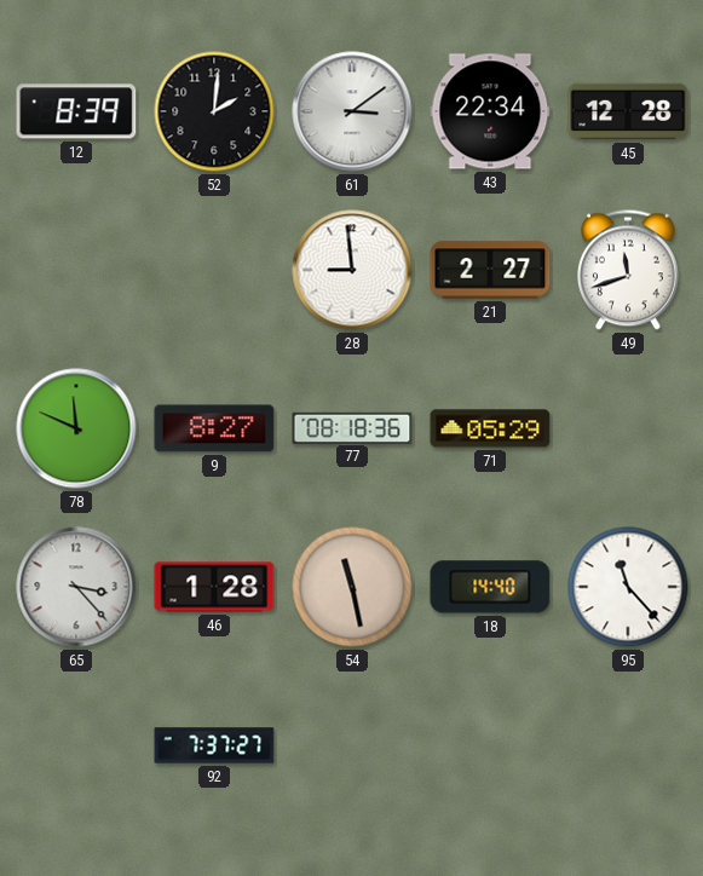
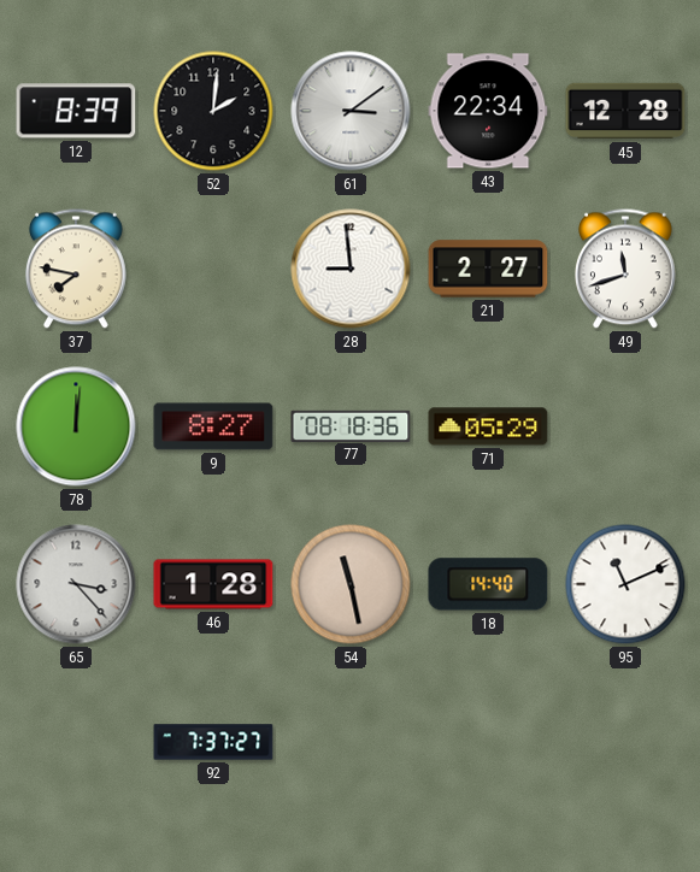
37: none -> 7:47
78: 11:49 -> 12:01
95: 11:23 -> 11:11
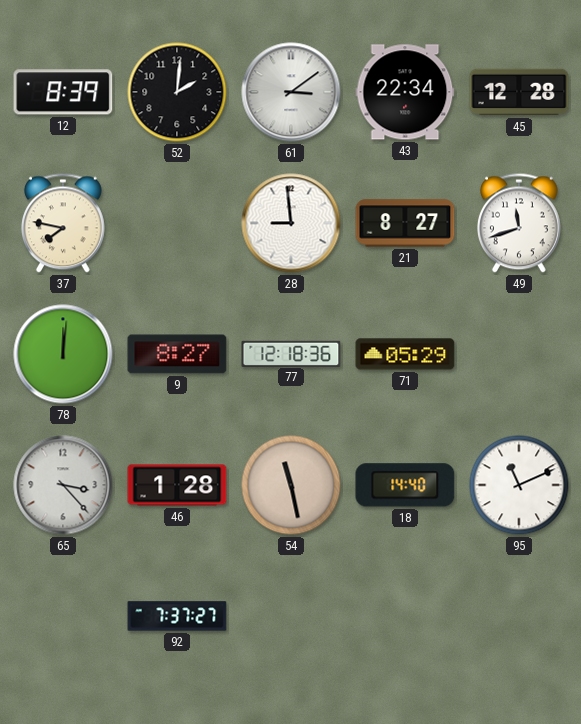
21: 2:27 -> 8:27
77: 08:18 -> 12:18
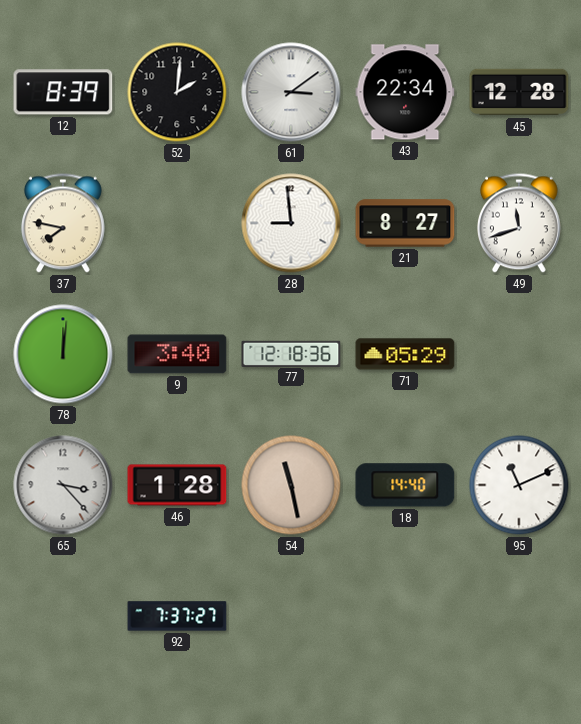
9: 8:27 -> 3:40
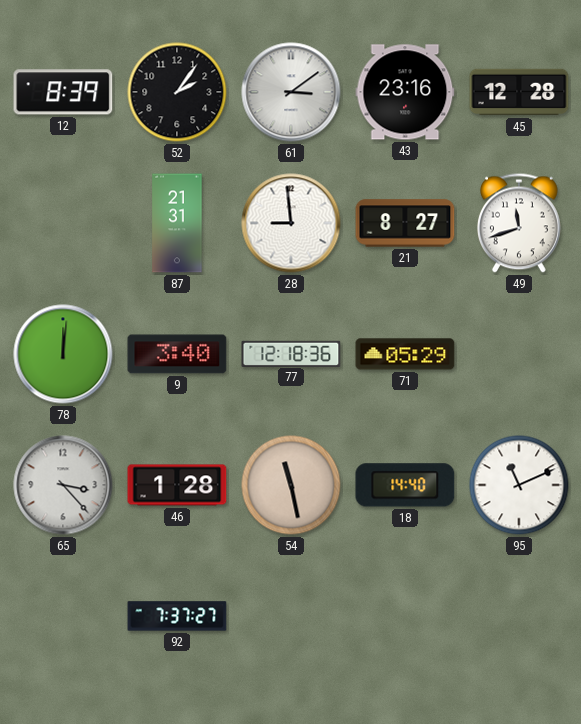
52: 2:01 -> 2:06
43: 22:34 -> 23:16
37: 7:47 -> none
87: none -> 21:31
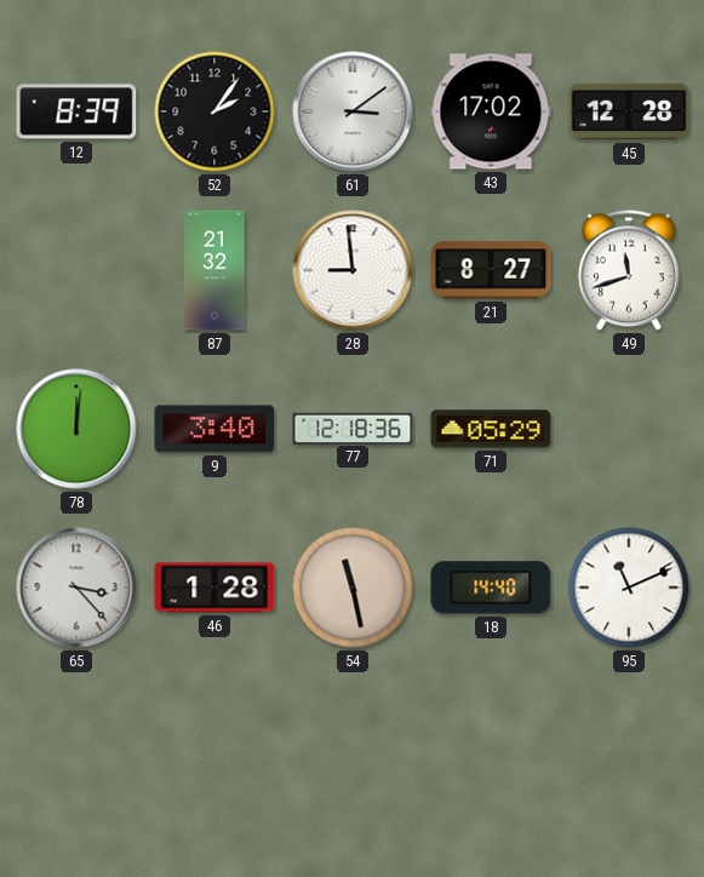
43: 23:16 -> 17:02
87: 21:31 -> 21:32
92: 7:37 -> none
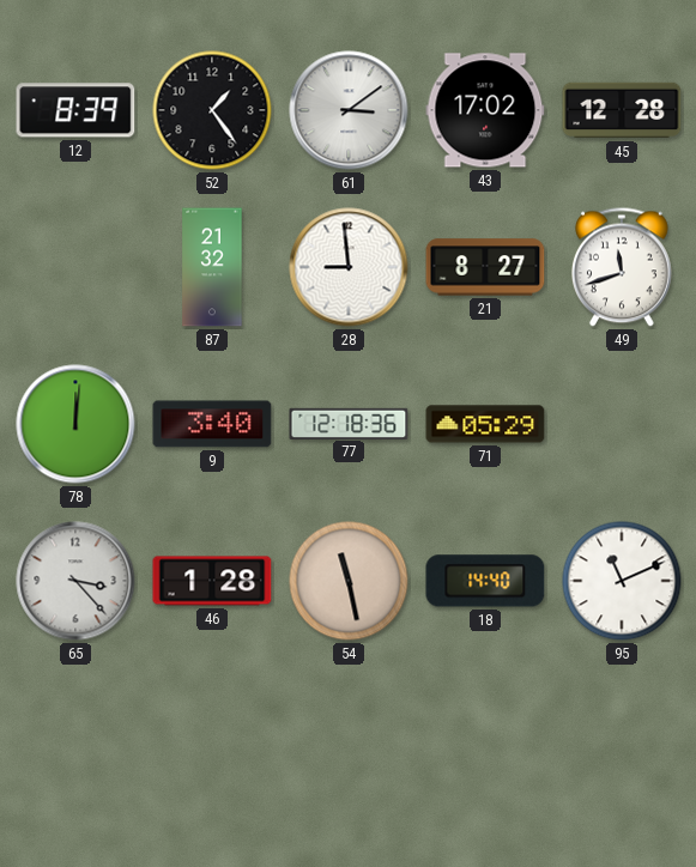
52: 2:06 -> 1:24
